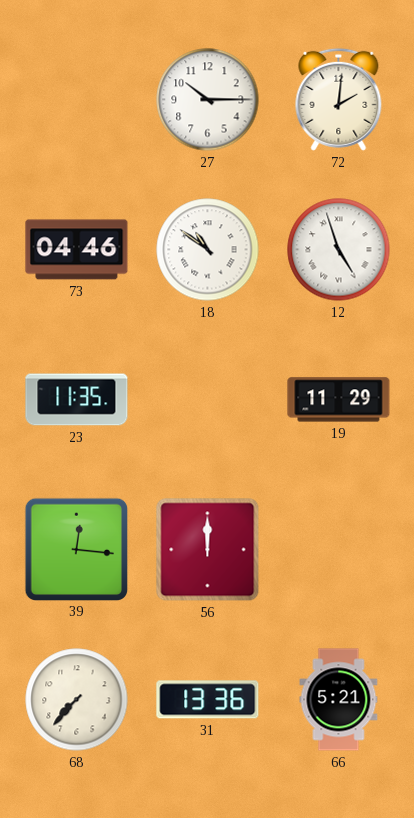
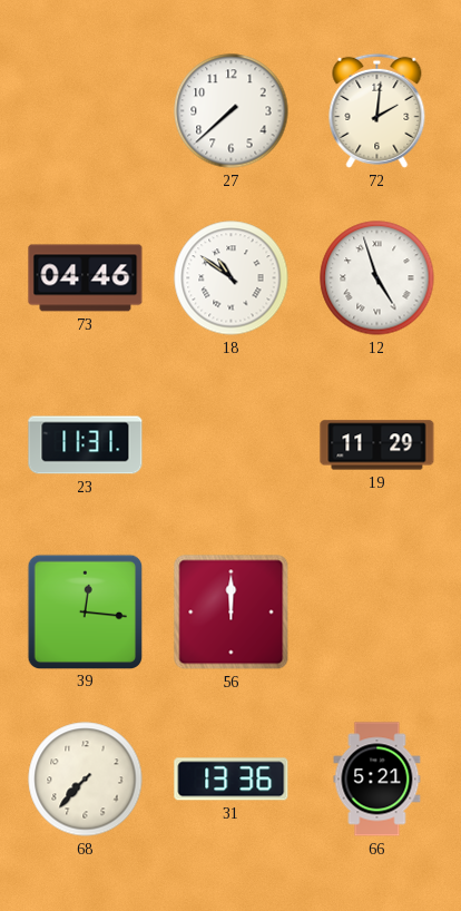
27: 10:15 -> 7:38
23: 11:35 -> 11:31
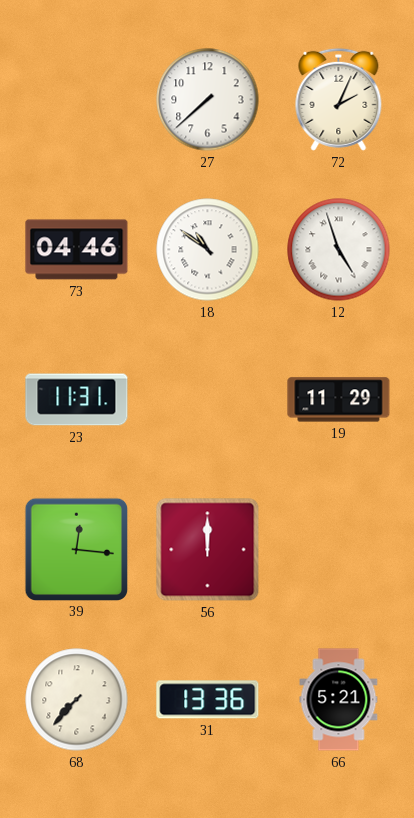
72: 2:01 -> 2:04
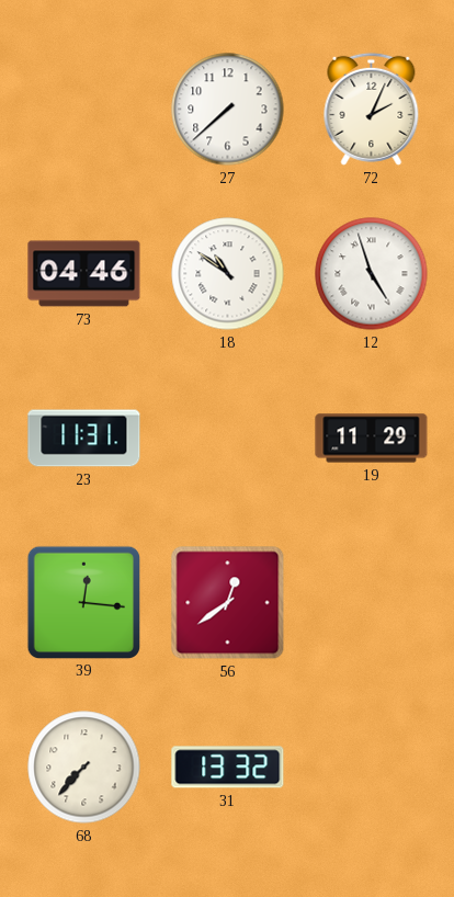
56: 12:00 -> 12:39
31: 13:36 -> 13:32
66: 5:21 -> none
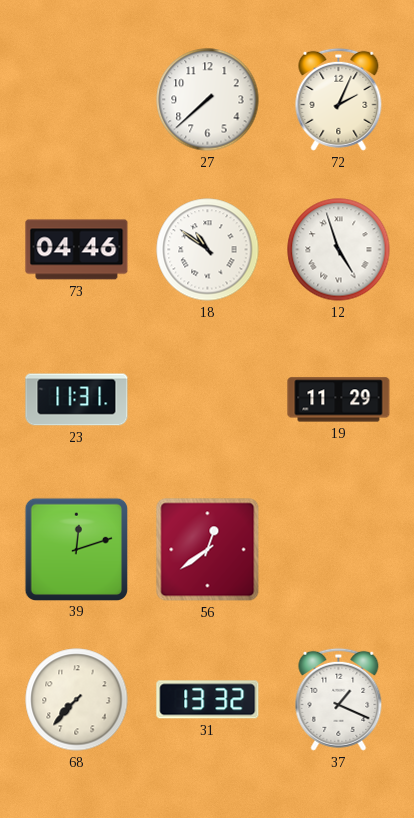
39: 12:16 -> 12:12
37: none -> 1:19
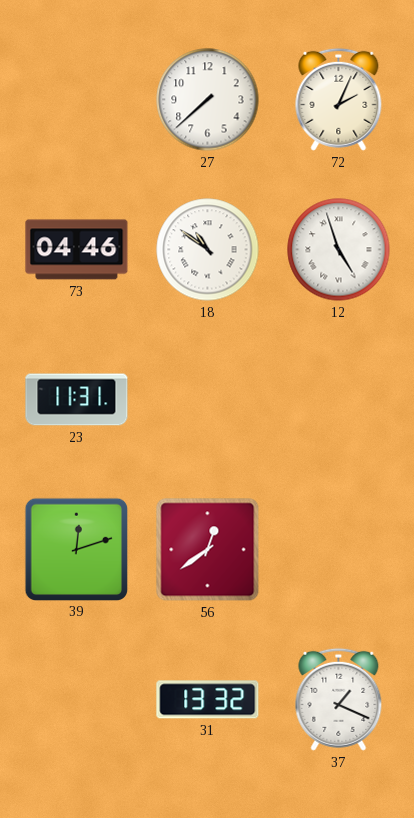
19: 11:29 -> none
68: 7:37 -> none
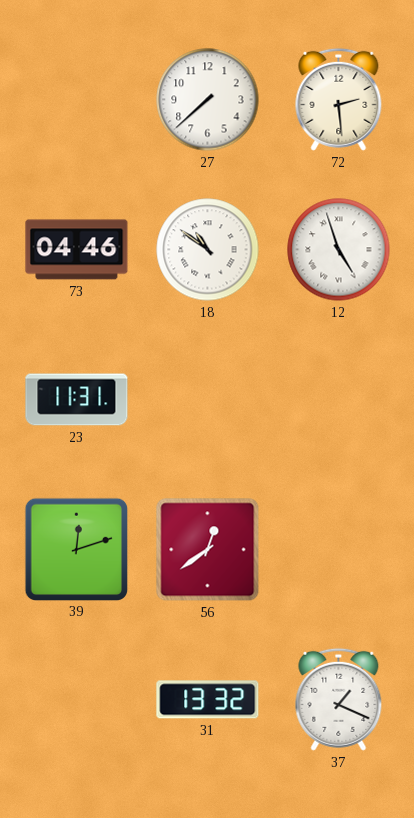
72: 2:04 -> 2:29
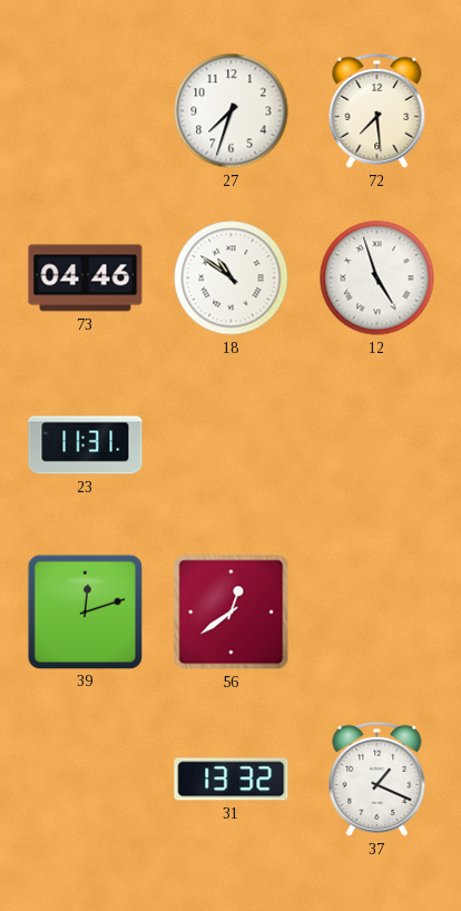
27: 7:38 -> 7:33
72: 2:29 -> 7:29
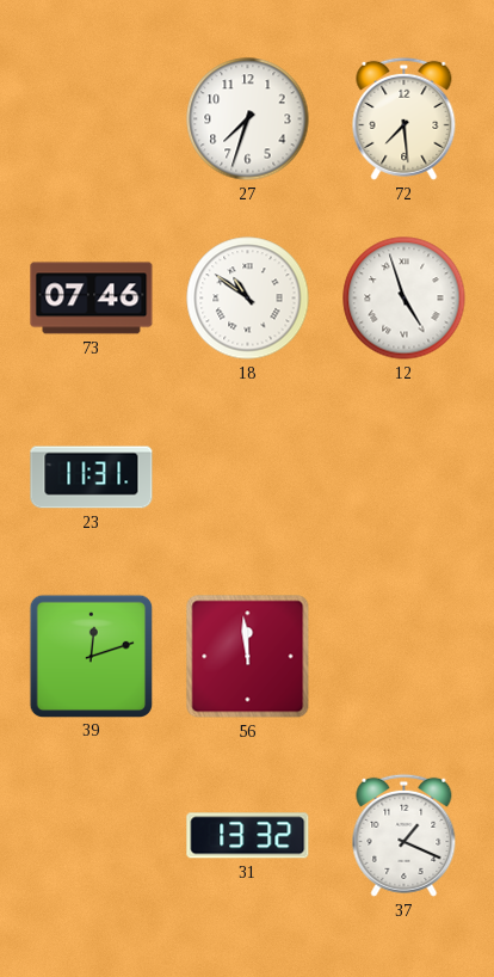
73: 04:46 -> 07:46
56: 12:39 -> 11:59
